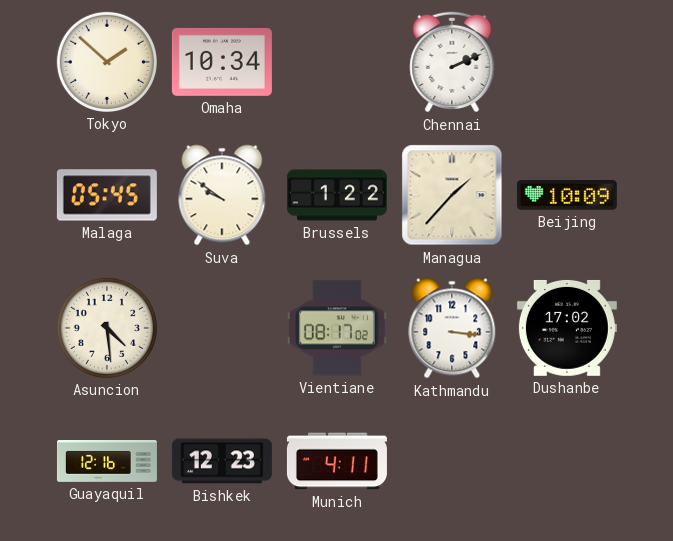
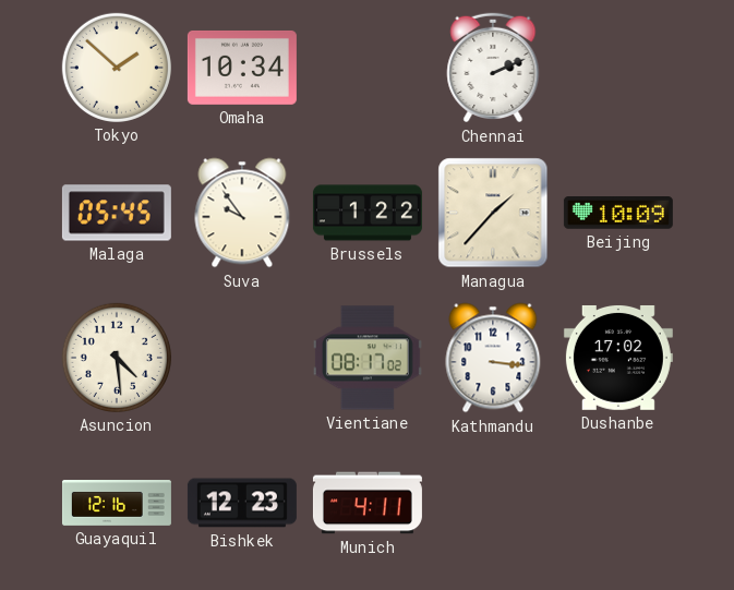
Suva: 9:51 -> 9:54
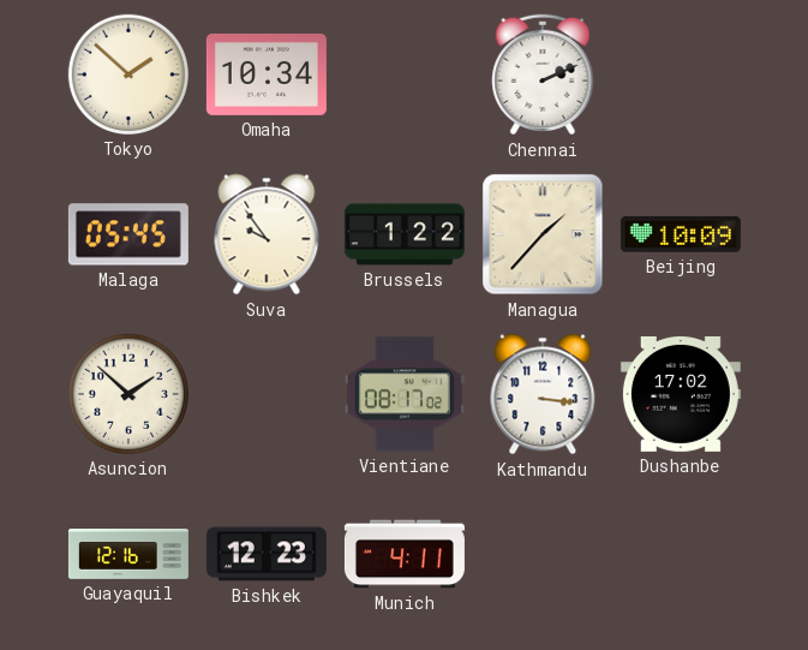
Asuncion: 4:29 -> 1:52
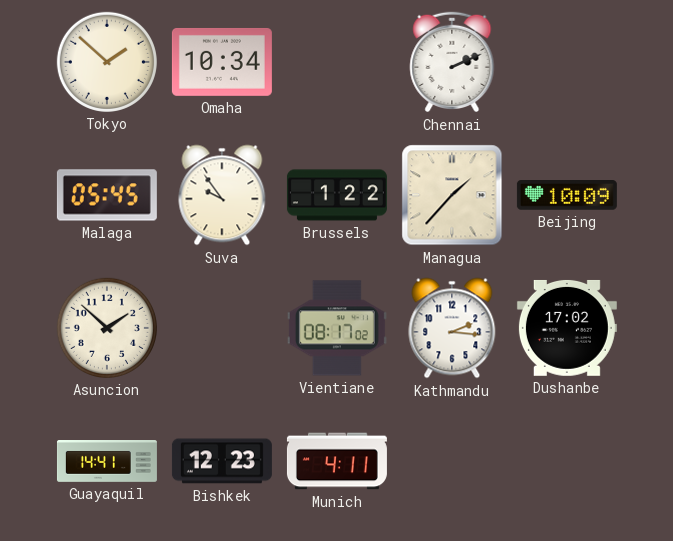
Kathmandu: 3:16 -> 2:16
Guayaquil: 12:16 -> 14:41
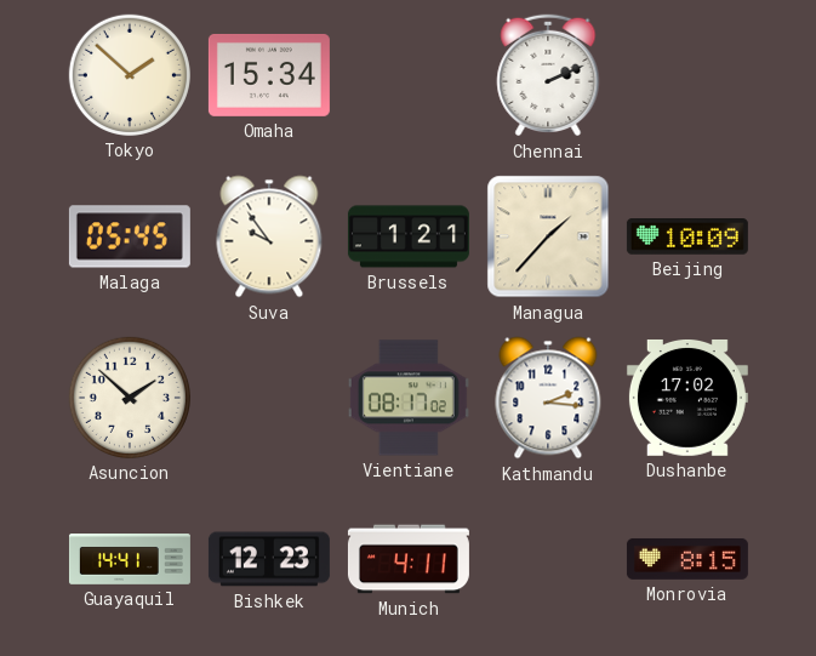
Omaha: 10:34 -> 15:34
Brussels: 1:22 -> 1:21
Monrovia: none -> 8:15
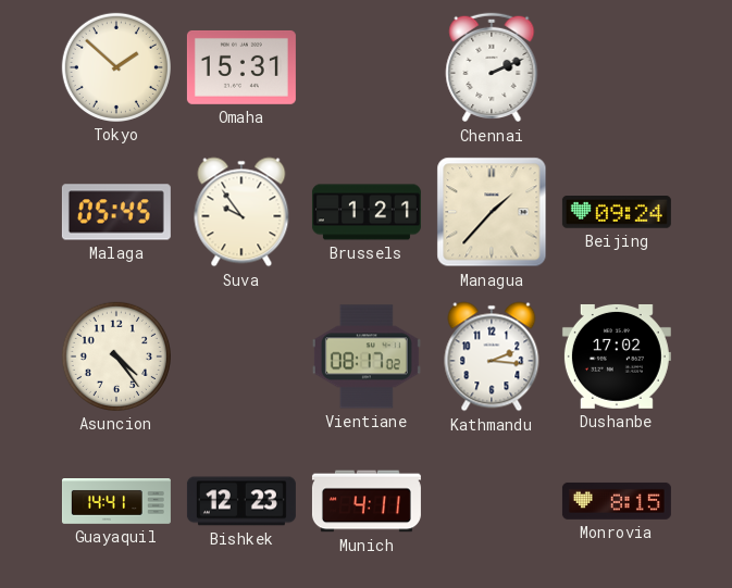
Omaha: 15:34 -> 15:31
Beijing: 10:09 -> 09:24
Asuncion: 1:52 -> 4:24
